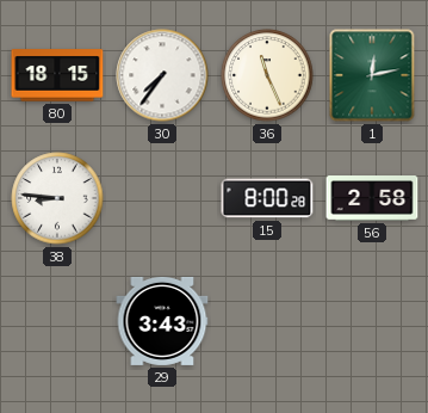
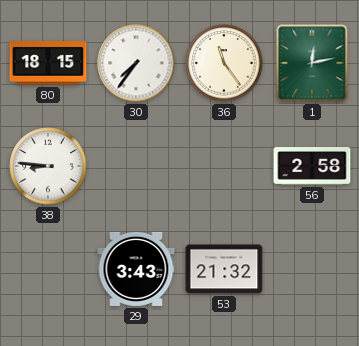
36: 11:26 -> 11:24
15: 8:00 -> none
53: none -> 21:32
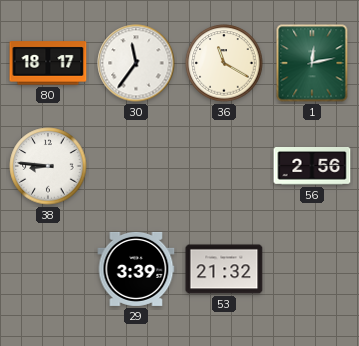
80: 18:15 -> 18:17
30: 7:36 -> 11:36
36: 11:24 -> 11:20
56: 2:58 -> 2:56
29: 3:43 -> 3:39
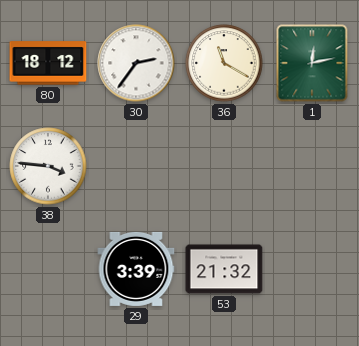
80: 18:17 -> 18:12
30: 11:36 -> 2:36
38: 8:46 -> 3:46
56: 2:56 -> none
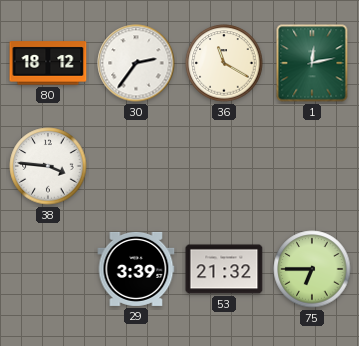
75: none -> 6:45
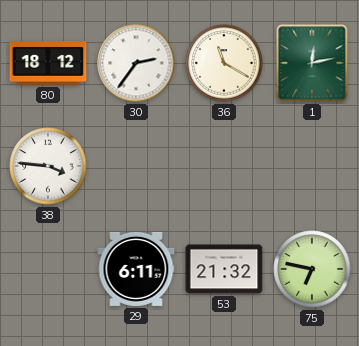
29: 3:39 -> 6:11
75: 6:45 -> 6:47
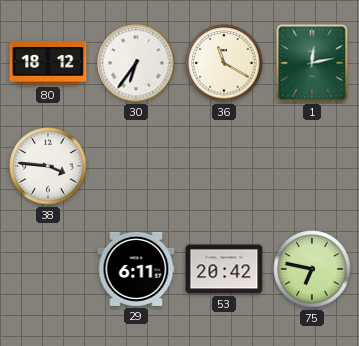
30: 2:36 -> 6:36
53: 21:32 -> 20:42
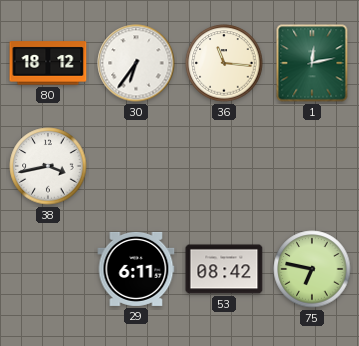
36: 11:20 -> 11:16
38: 3:46 -> 3:43
53: 20:42 -> 08:42
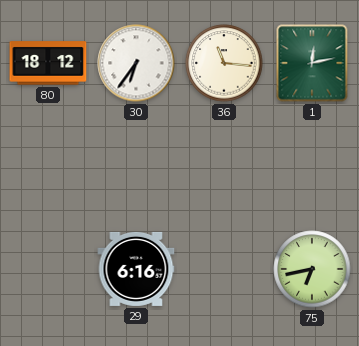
38: 3:43 -> none
29: 6:11 -> 6:16
53: 08:42 -> none
75: 6:47 -> 6:43
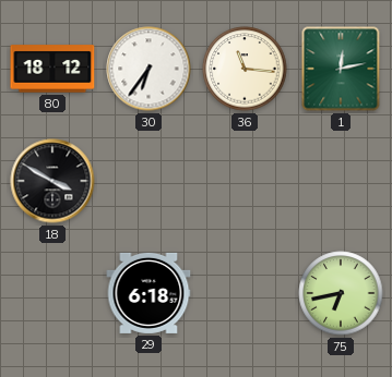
18: none -> 3:50
29: 6:16 -> 6:18
